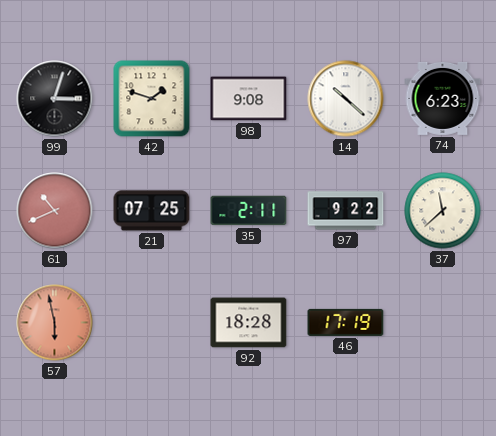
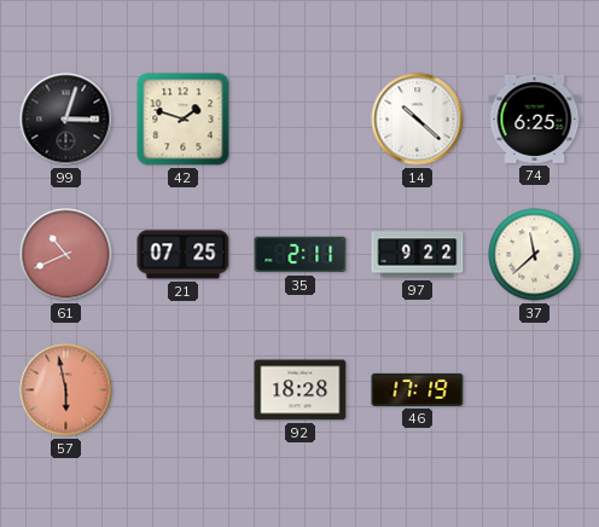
98: 9:08 -> none
74: 6:23 -> 6:25
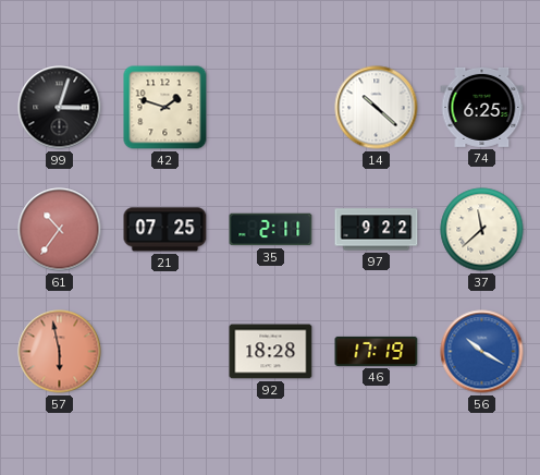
61: 10:41 -> 10:36
56: none -> 10:20
